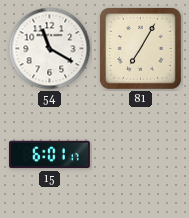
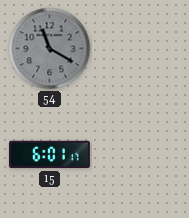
54 dial: white -> grey
81: 7:05 -> none
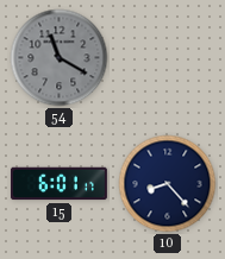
10: none -> 8:23
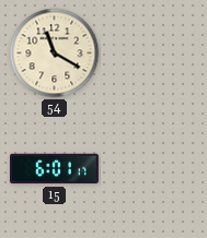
54 dial: grey -> cream
10: 8:23 -> none
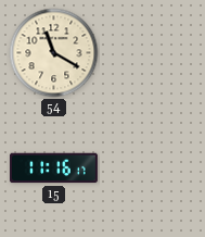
15: 6:01 -> 11:16
